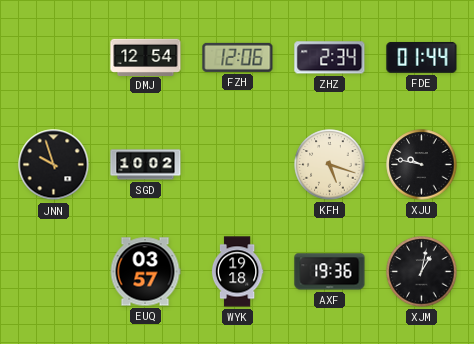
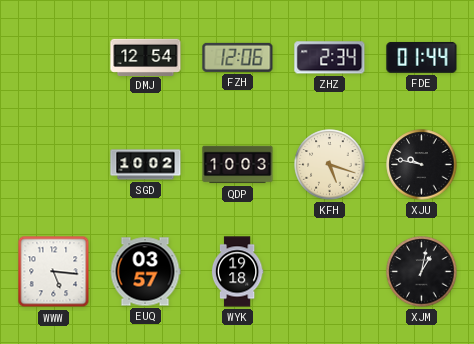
JNN: 9:57 -> none
QDP: none -> 10:03
WWW: none -> 5:16
AXF: 19:36 -> none
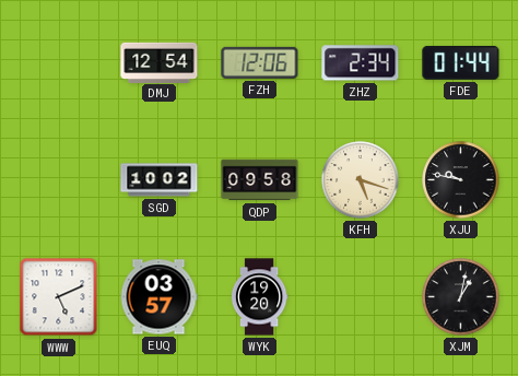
QDP: 10:03 -> 09:58
WWW: 5:16 -> 5:11
WYK: 19:18 -> 19:20
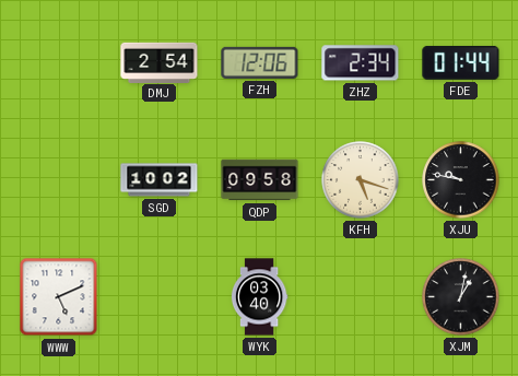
DMJ: 12:54 -> 2:54
EUQ: 03:57 -> none
WYK: 19:20 -> 03:40
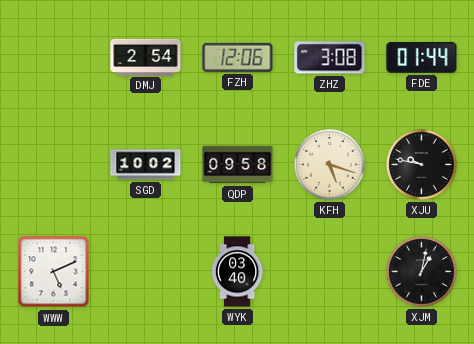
ZHZ: 2:34 -> 3:08
